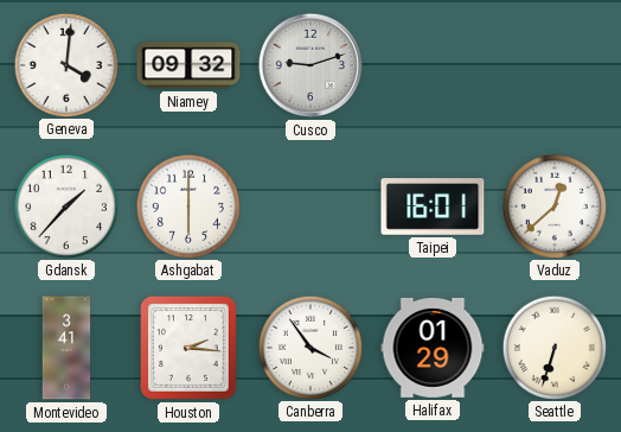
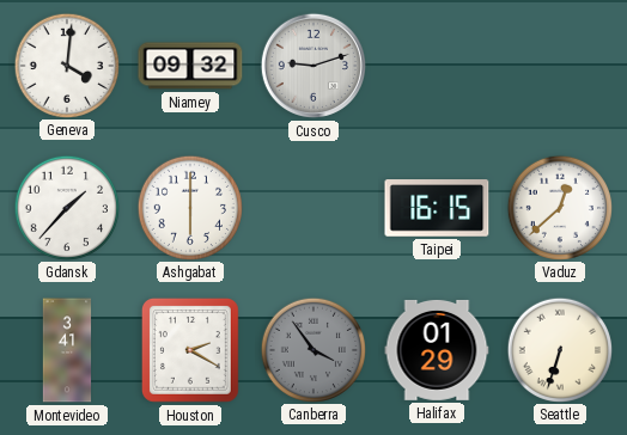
Taipei: 16:01 -> 16:15
Houston: 2:16 -> 2:20
Canberra dial: white -> grey
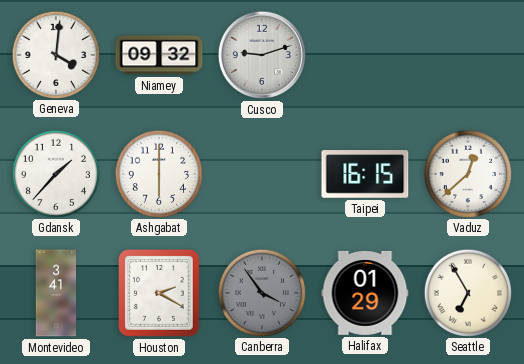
Seattle: 6:33 -> 6:55
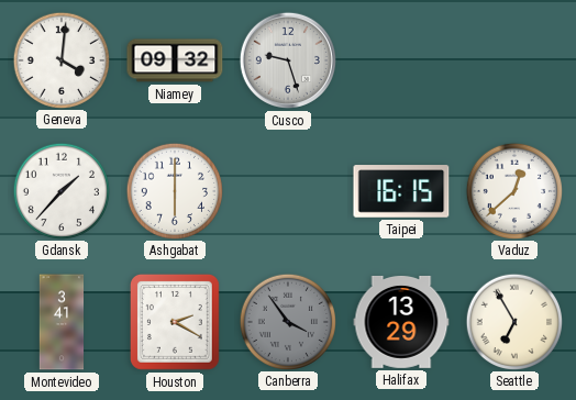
Cusco: 9:12 -> 9:27
Halifax: 01:29 -> 13:29
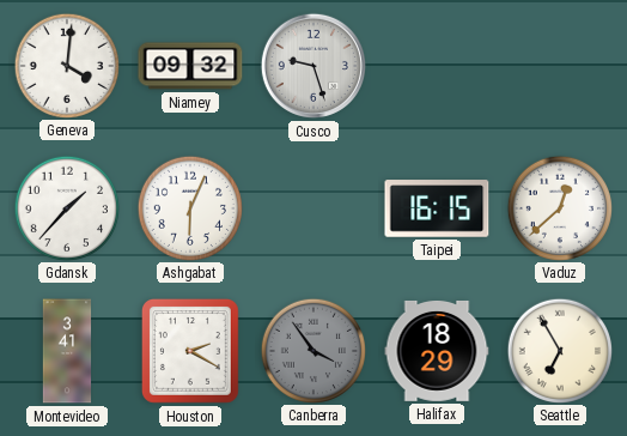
Ashgabat: 6:00 -> 6:04
Halifax: 13:29 -> 18:29
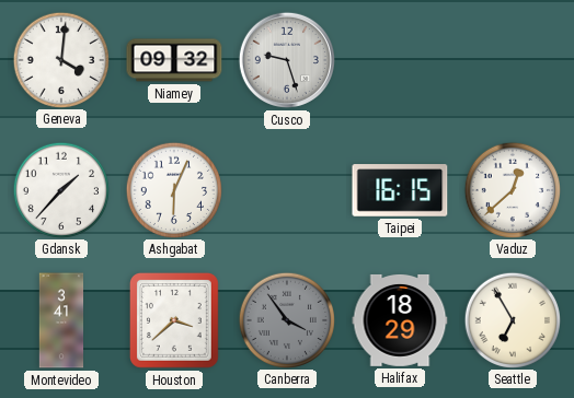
Houston: 2:20 -> 3:38
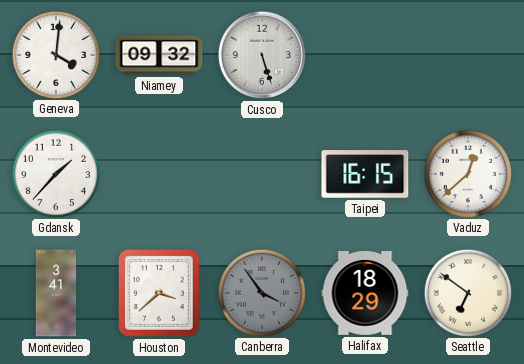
Cusco: 9:27 -> 5:27
Ashgabat: 6:04 -> none
Seattle: 6:55 -> 6:51
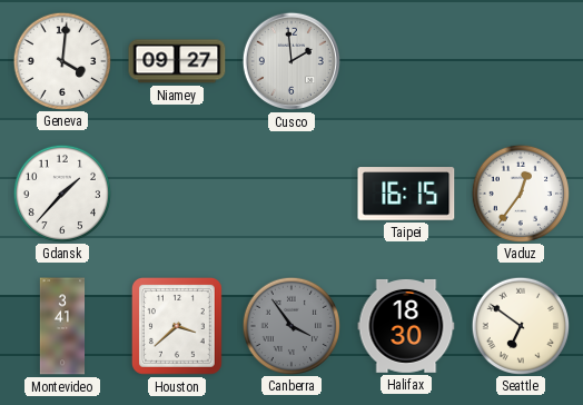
Niamey: 09:32 -> 09:27
Cusco: 5:27 -> 1:59
Vaduz: 12:38 -> 12:36
Halifax: 18:29 -> 18:30
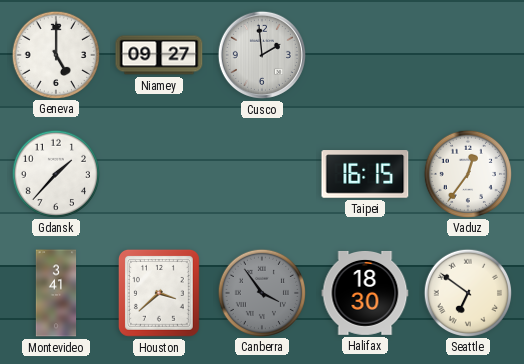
Geneva: 4:01 -> 5:00
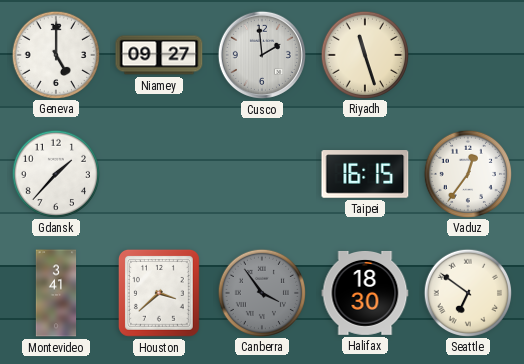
Riyadh: none -> 11:27
